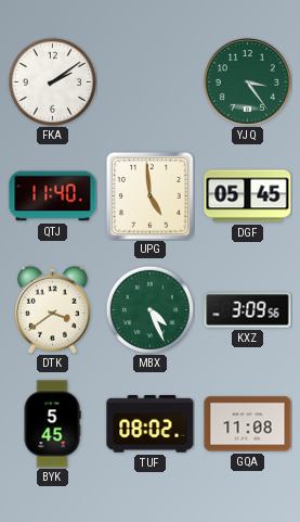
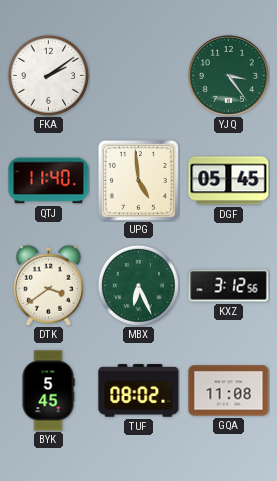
MBX: 4:26 -> 6:26
KXZ: 3:09 -> 3:12
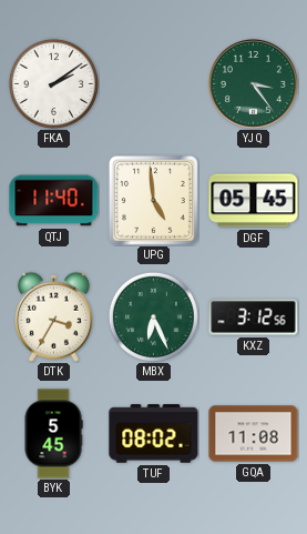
DTK: 3:39 -> 3:35
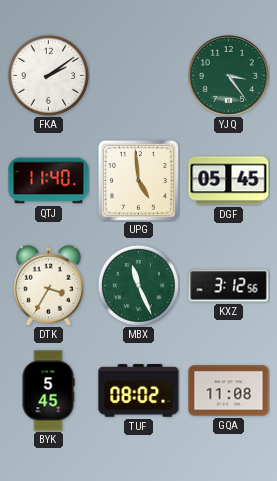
MBX: 6:26 -> 11:26
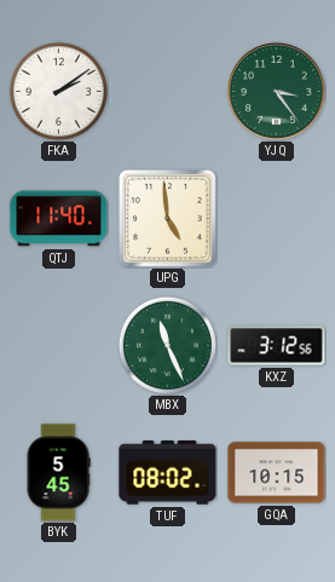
DGF: 05:45 -> none
DTK: 3:35 -> none
GQA: 11:08 -> 10:15
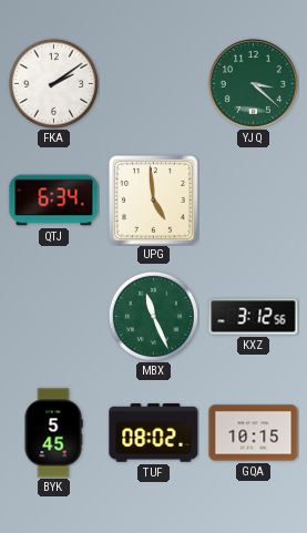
YJQ: 3:24 -> 3:22
QTJ: 11:40 -> 6:34
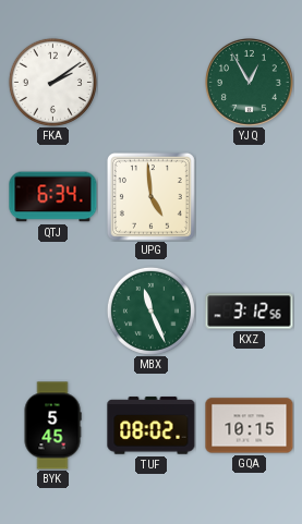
YJQ: 3:22 -> 12:55
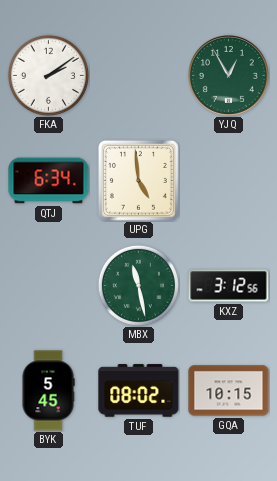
MBX: 11:26 -> 11:28
